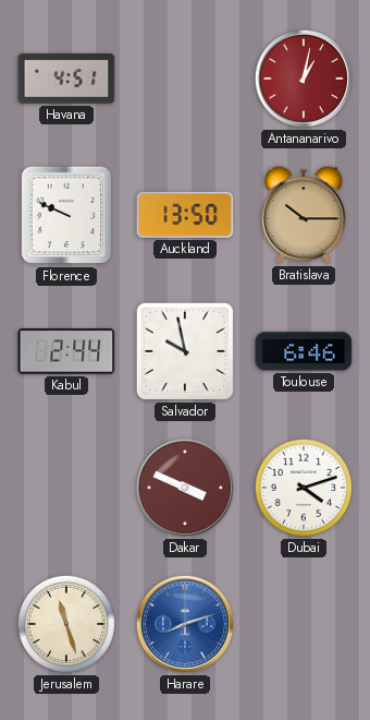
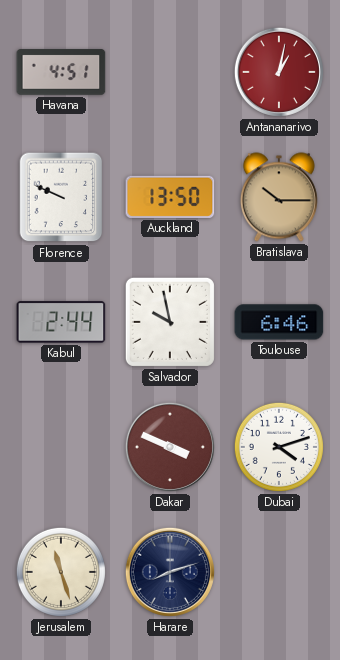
Harare dial: blue -> navy
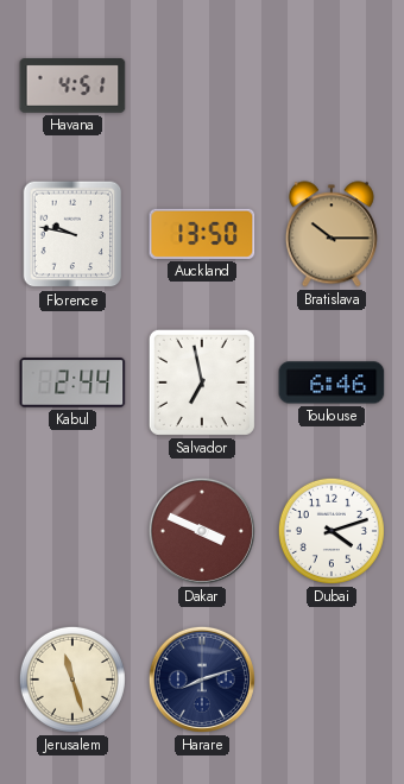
Antananarivo: 1:02 -> none
Florence: 9:49 -> 9:47
Salvador: 9:58 -> 6:58
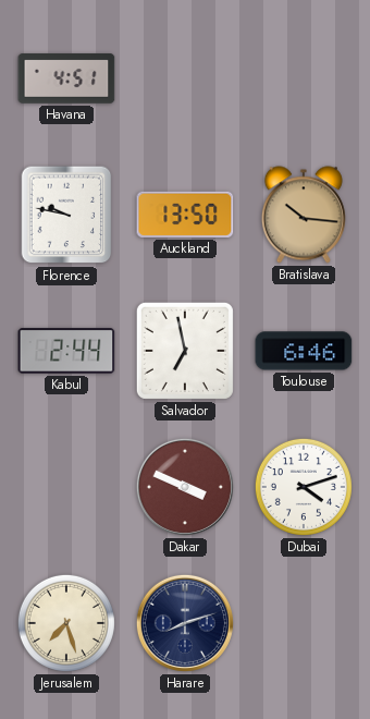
Bratislava: 10:15 -> 10:16
Jerusalem: 11:27 -> 7:27
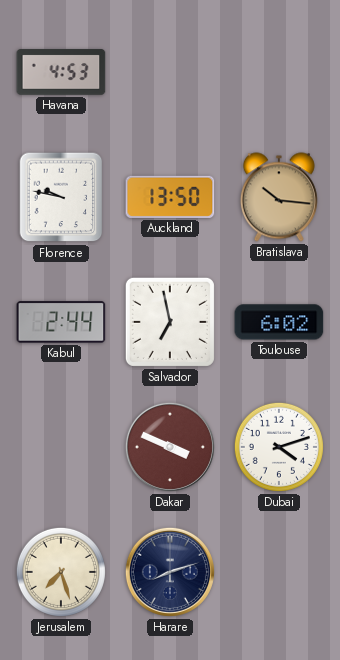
Havana: 4:51 -> 4:53
Toulouse: 6:46 -> 6:02
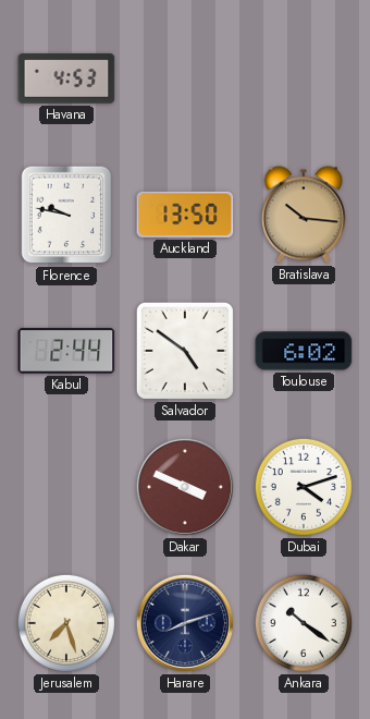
Salvador: 6:58 -> 4:51
Ankara: none -> 10:21
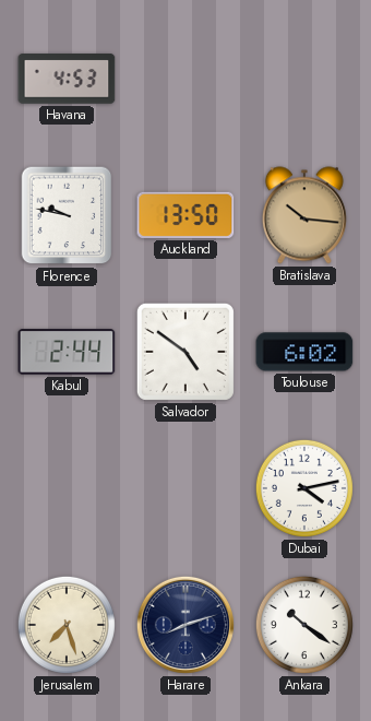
Dakar: 3:49 -> none
Dubai: 4:12 -> 4:13
